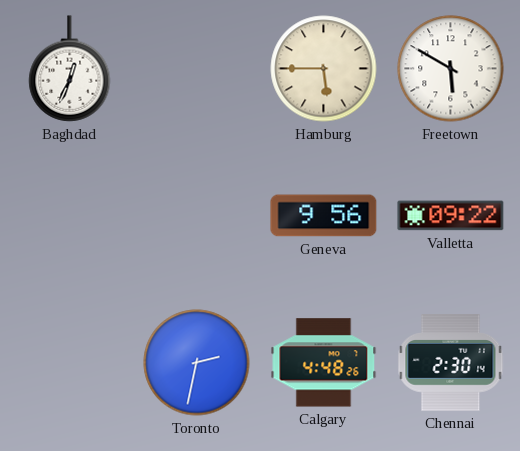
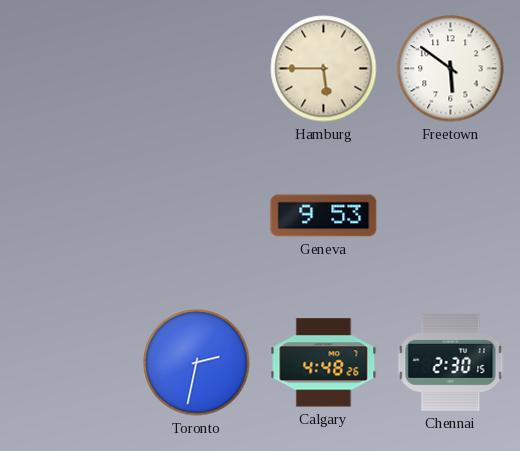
Baghdad: 12:34 -> none
Freetown: 5:50 -> 5:51
Geneva: 9:56 -> 9:53
Valletta: 09:22 -> none
Chennai: 2:30:14 -> 2:30:15
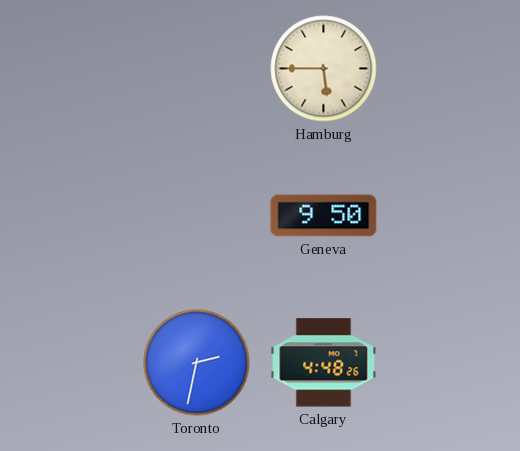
Freetown: 5:51 -> none
Geneva: 9:53 -> 9:50
Chennai: 2:30 -> none
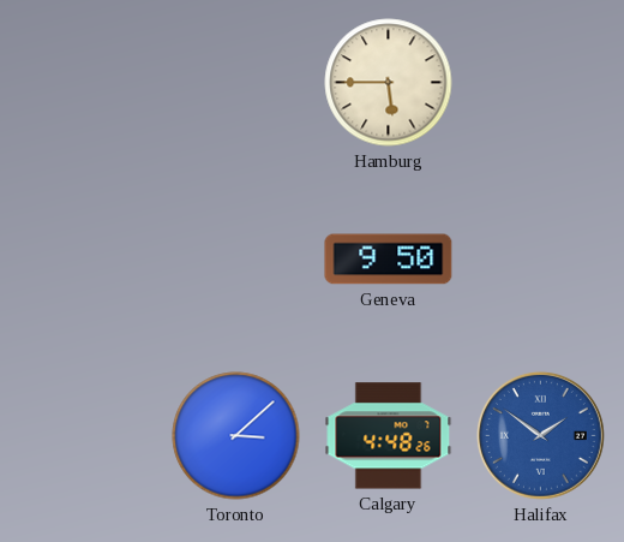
Toronto: 2:32 -> 3:08
Halifax: none -> 1:51
